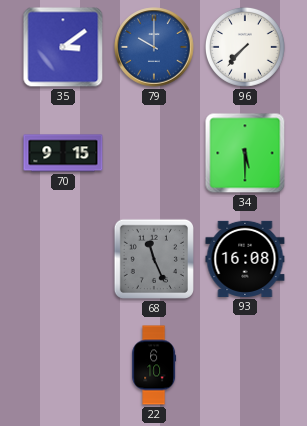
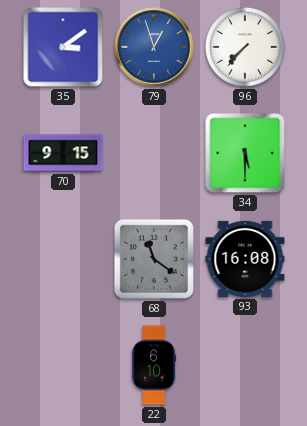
79: 10:00 -> 12:57
68: 11:26 -> 11:21
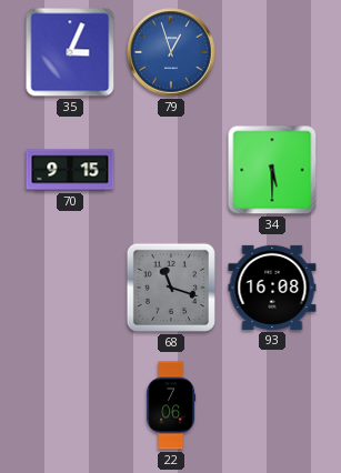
35: 3:09 -> 3:04
96: 7:37 -> none
68: 11:21 -> 11:18
22: 6:10 -> 7:06
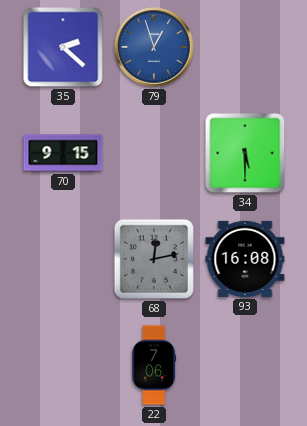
35: 3:04 -> 2:22
68: 11:18 -> 12:13
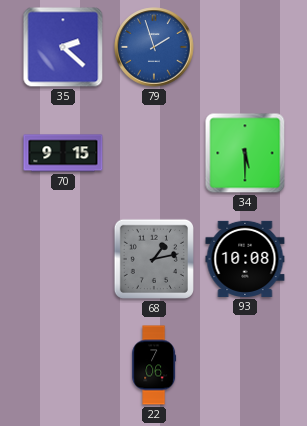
79: 12:57 -> 1:57
68: 12:13 -> 1:13
93: 16:08 -> 10:08
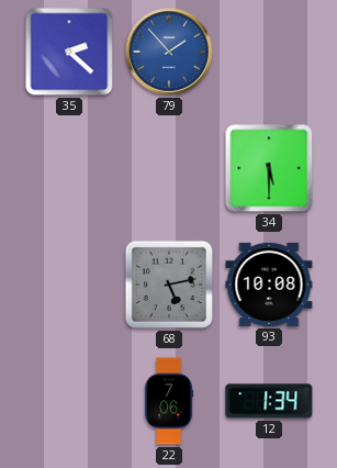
79: 1:57 -> 1:53
70: 9:15 -> none
68: 1:13 -> 5:13
12: none -> 1:34
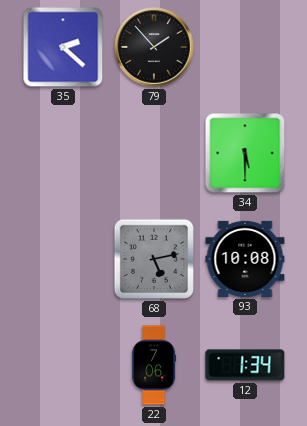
79 dial: blue -> black
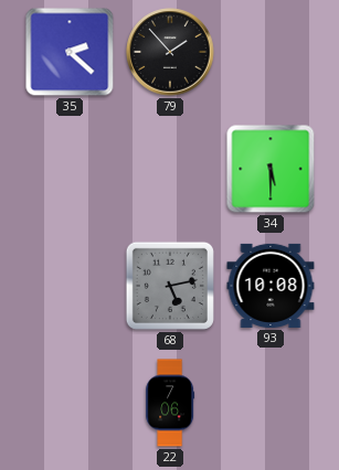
12: 1:34 -> none
